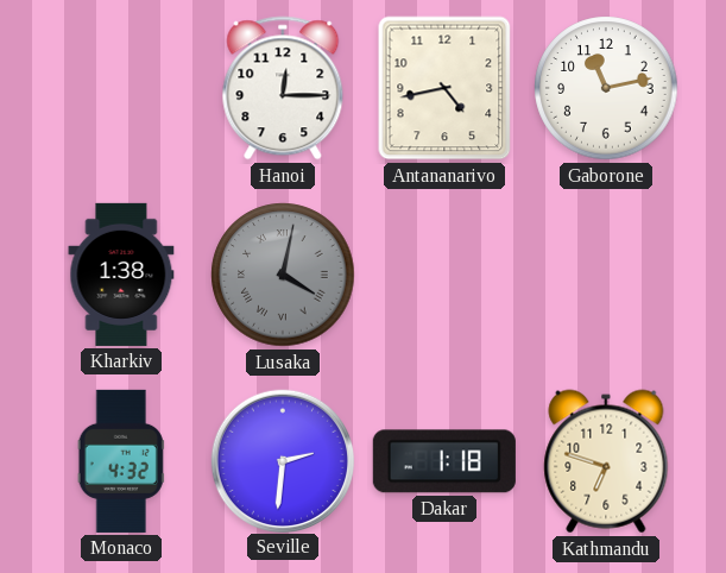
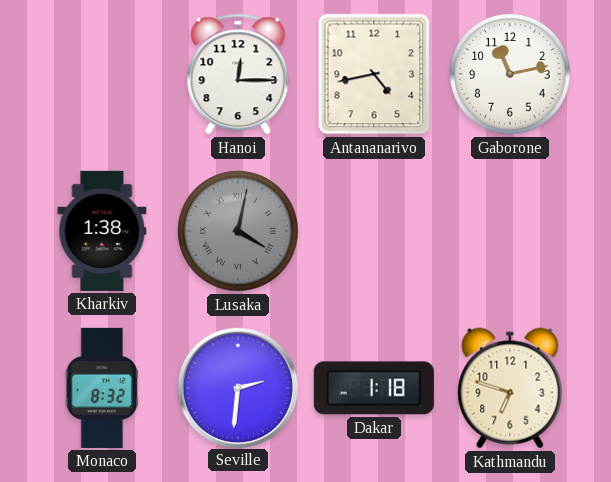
Monaco: 4:32 -> 8:32
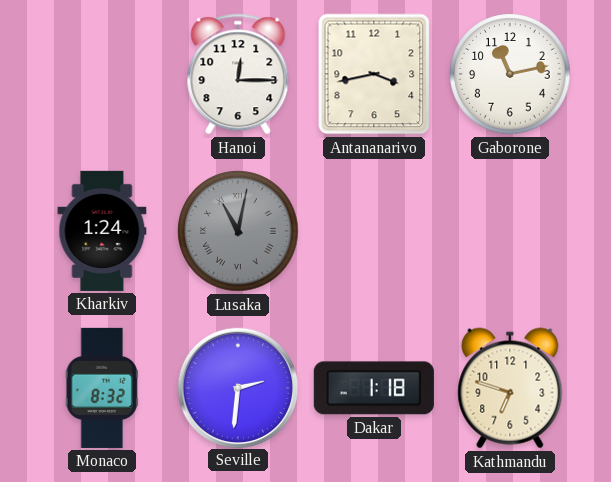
Antananarivo: 4:43 -> 3:43
Kharkiv: 1:38 -> 1:24
Lusaka: 4:02 -> 11:02
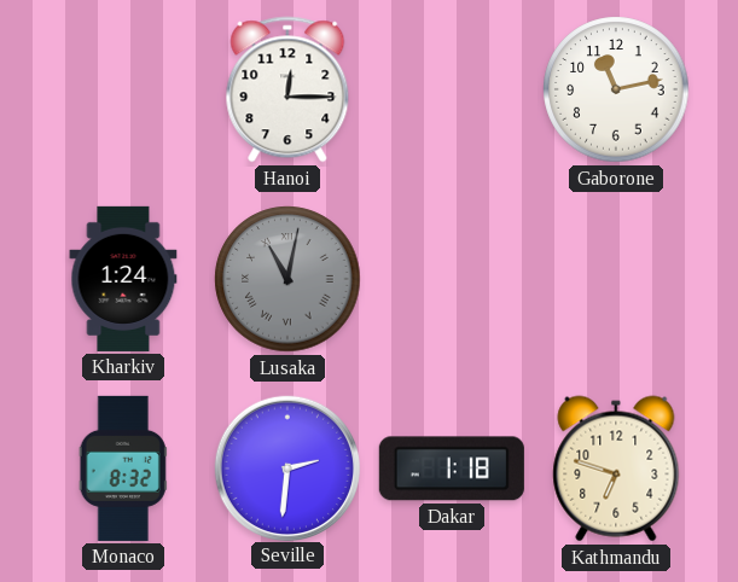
Antananarivo: 3:43 -> none
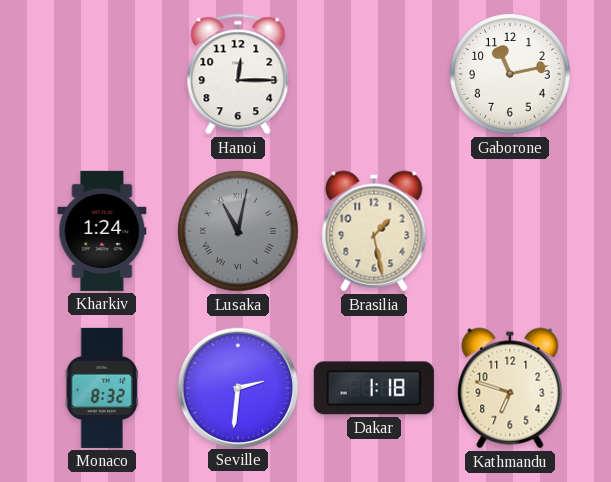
Brasilia: none -> 1:28
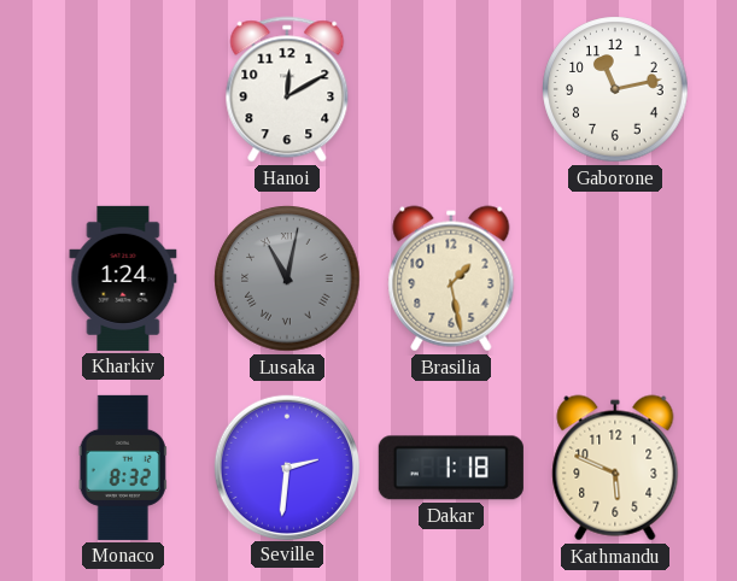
Hanoi: 12:15 -> 12:10
Kathmandu: 6:48 -> 5:49
